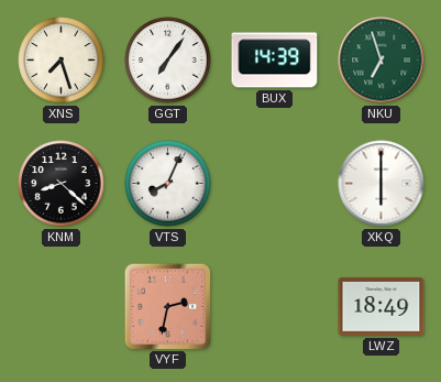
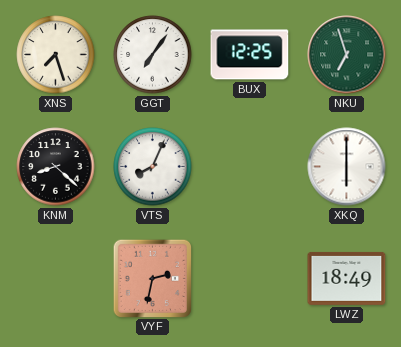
BUX: 14:39 -> 12:25
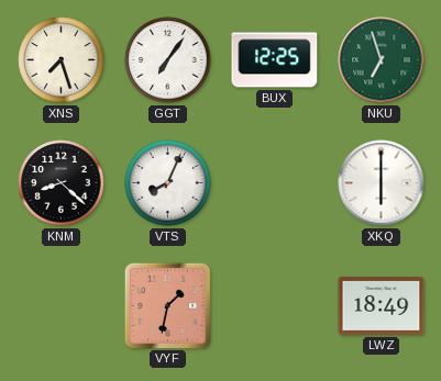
VYF: 2:32 -> 1:32
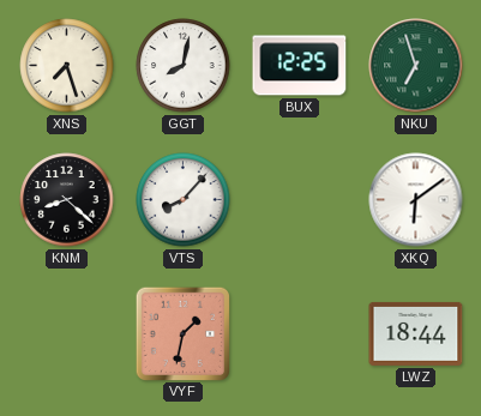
GGT: 7:06 -> 8:02
VTS: 8:04 -> 8:07
XKQ: 6:00 -> 6:09
LWZ: 18:49 -> 18:44
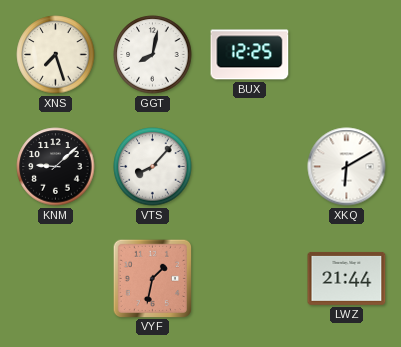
NKU: 6:57 -> none
KNM: 8:22 -> 9:08
XKQ: 6:09 -> 6:10
LWZ: 18:44 -> 21:44
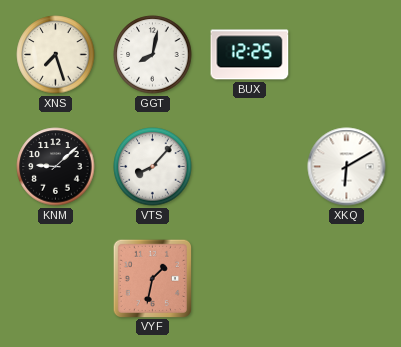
LWZ: 21:44 -> none
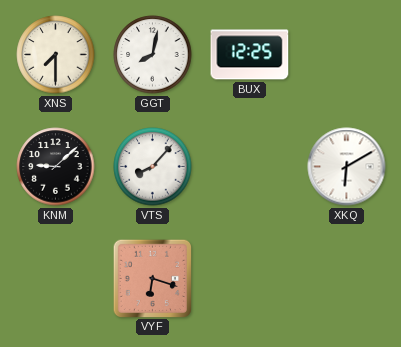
XNS: 7:27 -> 7:30
VYF: 1:32 -> 6:18
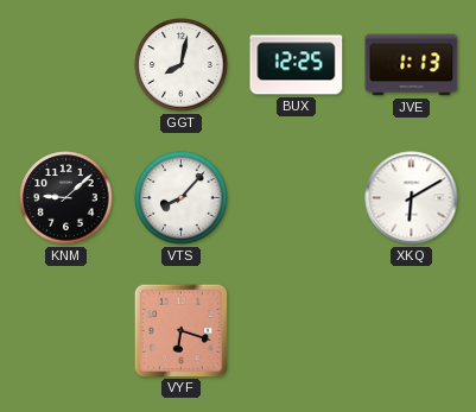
XNS: 7:30 -> none
JVE: none -> 1:13
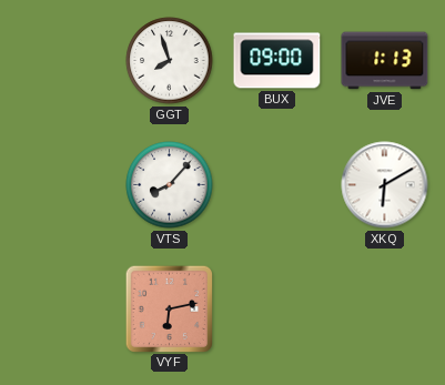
GGT: 8:02 -> 7:57
BUX: 12:25 -> 09:00
KNM: 9:08 -> none
VYF: 6:18 -> 6:13
